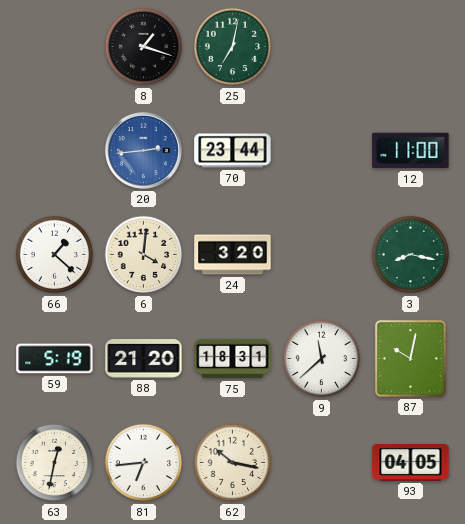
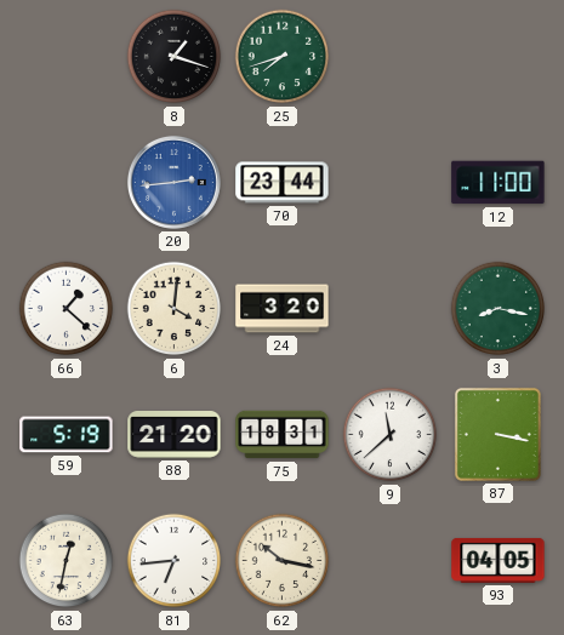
25: 7:02 -> 7:42
87: 10:02 -> 3:17
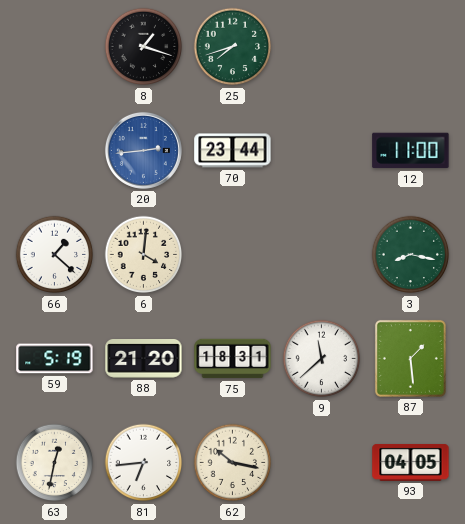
24: 3:20 -> none
87: 3:17 -> 1:29
